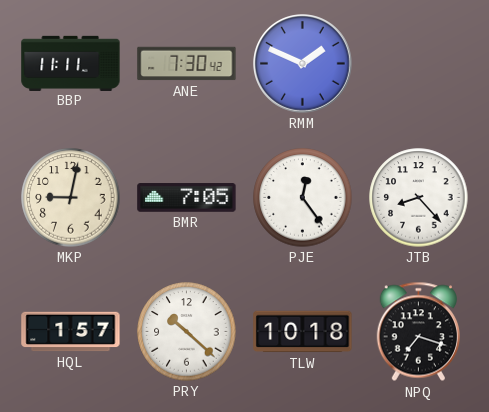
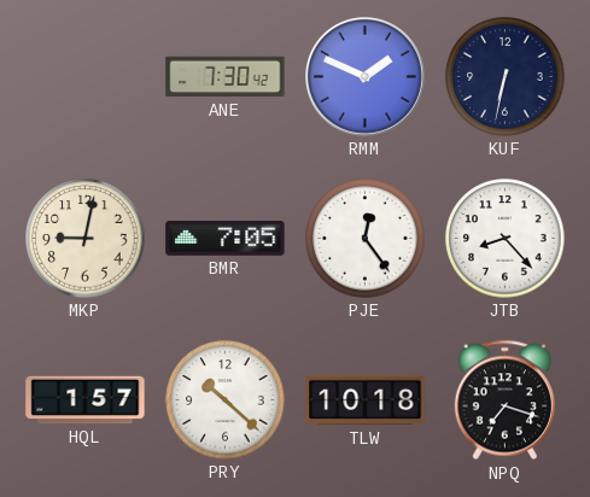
BBP: 11:11 -> none
KUF: none -> 6:32
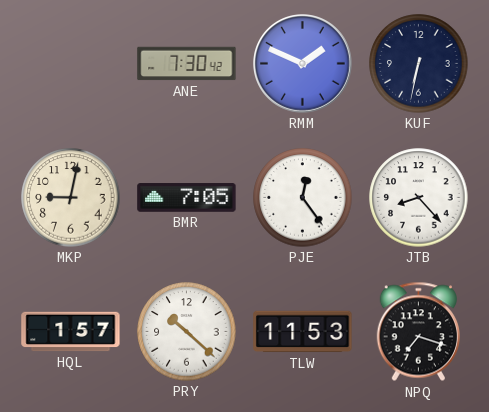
TLW: 10:18 -> 11:53
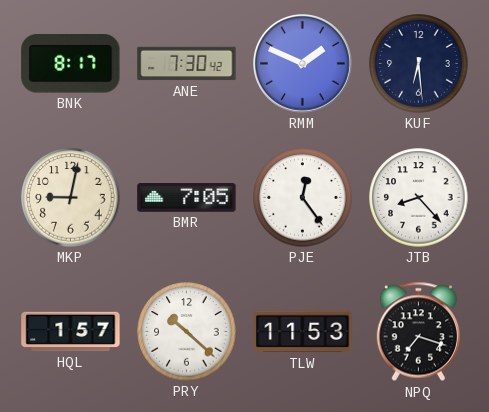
BNK: none -> 8:17
KUF: 6:32 -> 6:29
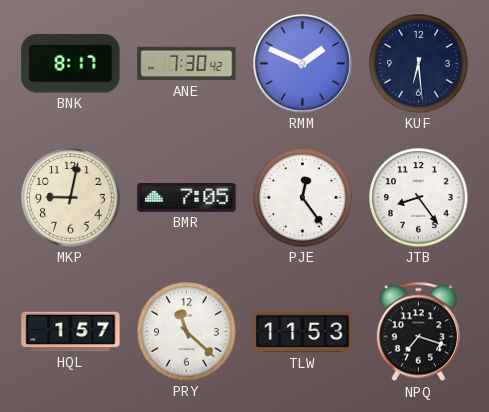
JTB: 8:23 -> 8:24
PRY: 10:22 -> 11:22
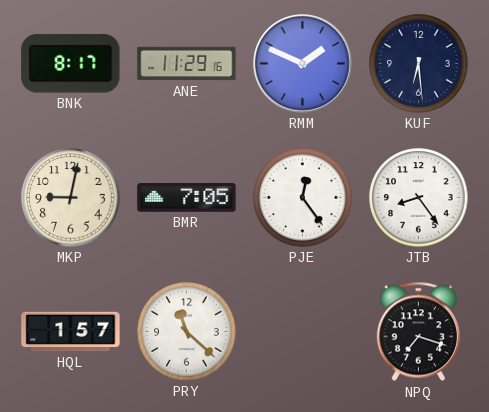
ANE: 7:30 -> 11:29
TLW: 11:53 -> none
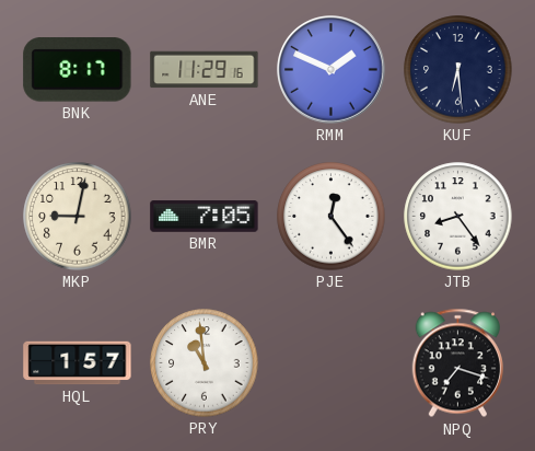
PRY: 11:22 -> 10:59
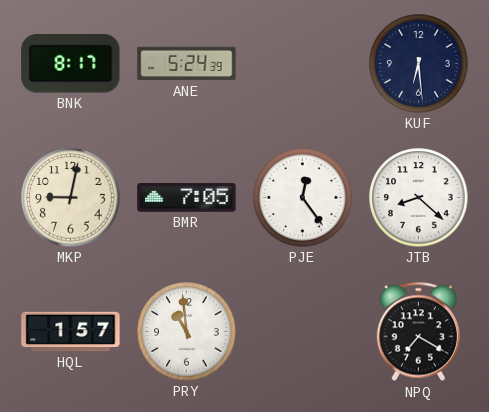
ANE: 11:29 -> 5:24
RMM: 1:49 -> none
JTB: 8:24 -> 8:22
NPQ: 7:18 -> 7:20
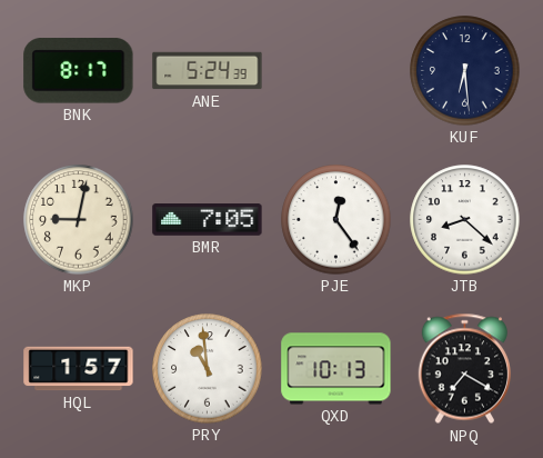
QXD: none -> 10:13
